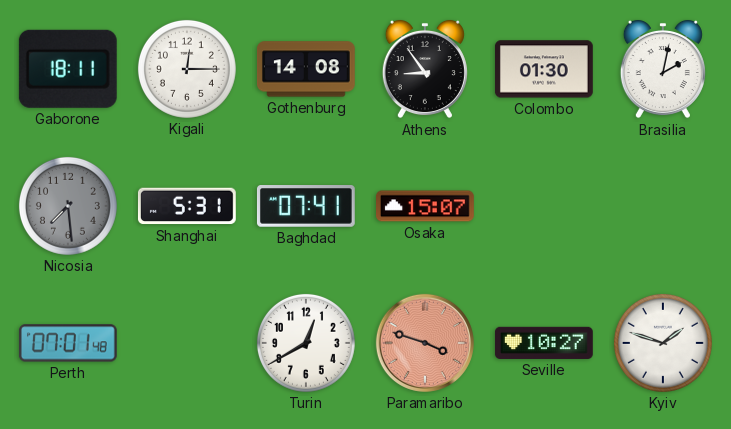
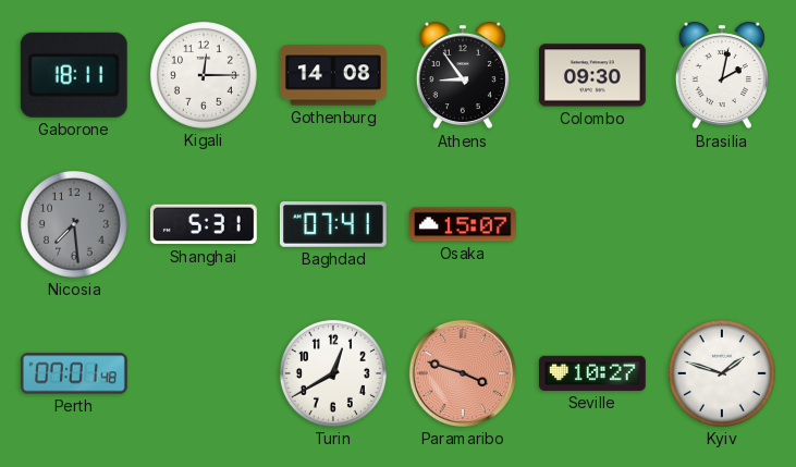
Colombo: 01:30 -> 09:30
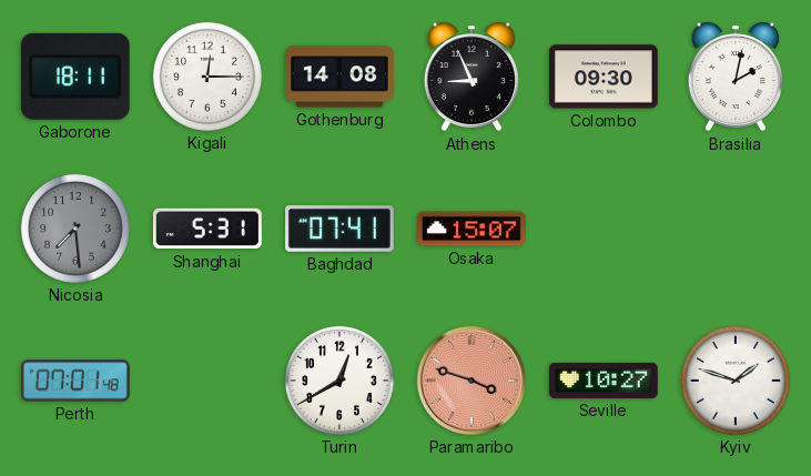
Athens: 8:54 -> 8:56
